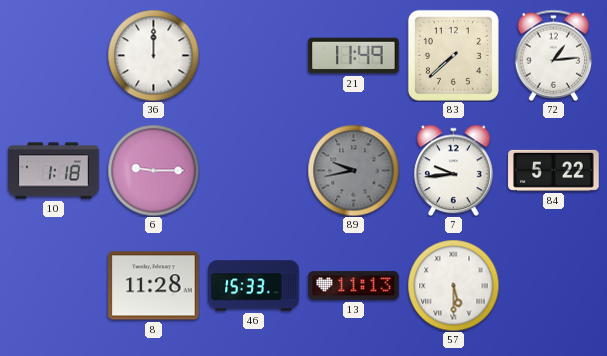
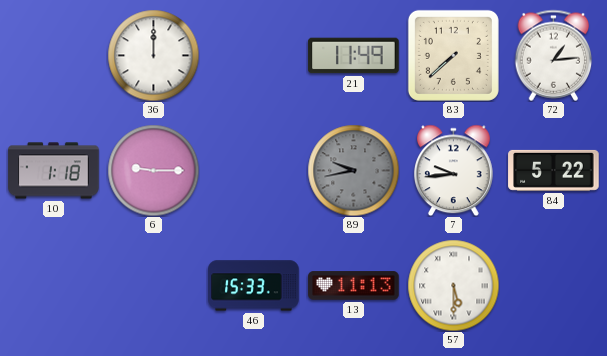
8: 11:28 -> none
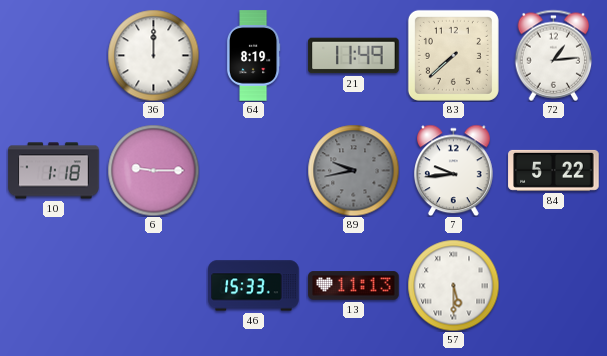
64: none -> 8:19
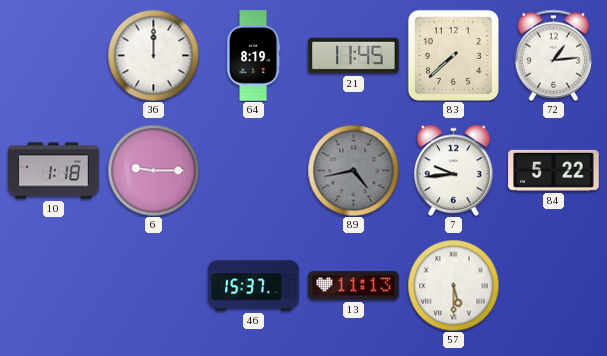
21: 11:49 -> 11:45
89: 9:43 -> 4:43
46: 15:33 -> 15:37
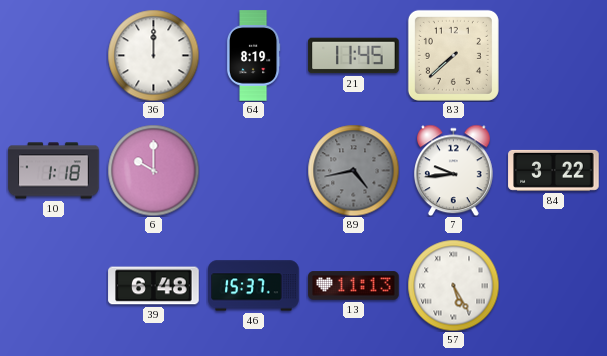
72: 1:14 -> none
6: 9:15 -> 10:00
84: 5:22 -> 3:22
39: none -> 6:48
57: 5:30 -> 5:25
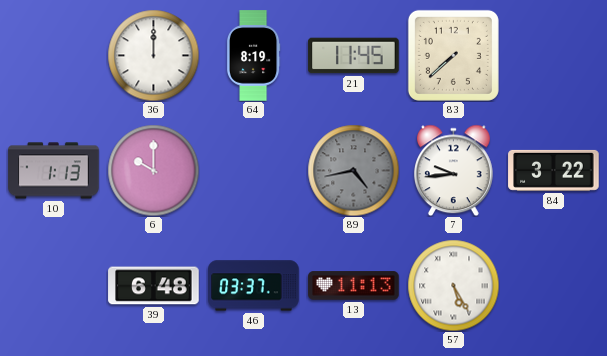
10: 1:18 -> 1:13
46: 15:37 -> 03:37
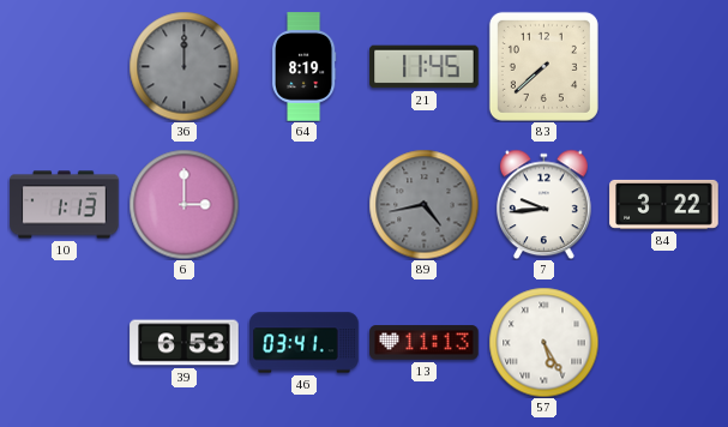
36 dial: white -> grey
6: 10:00 -> 3:00
39: 6:48 -> 6:53
46: 03:37 -> 03:41
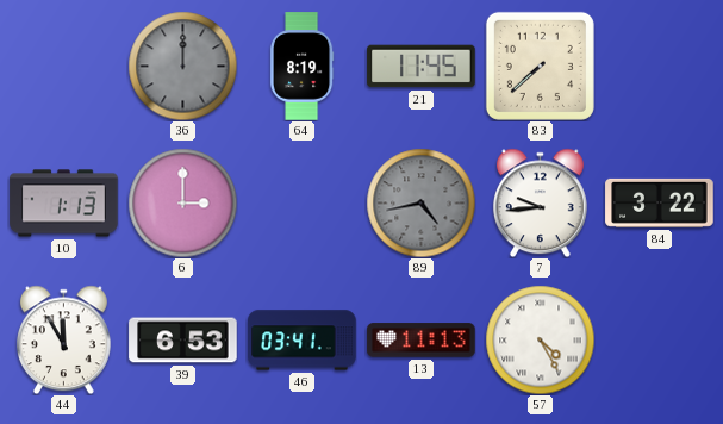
44: none -> 11:55
57: 5:25 -> 4:25
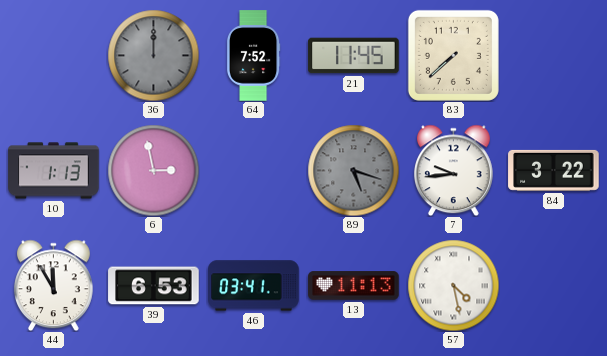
64: 8:19 -> 7:52
6: 3:00 -> 2:58
89: 4:43 -> 5:18
57: 4:25 -> 4:28
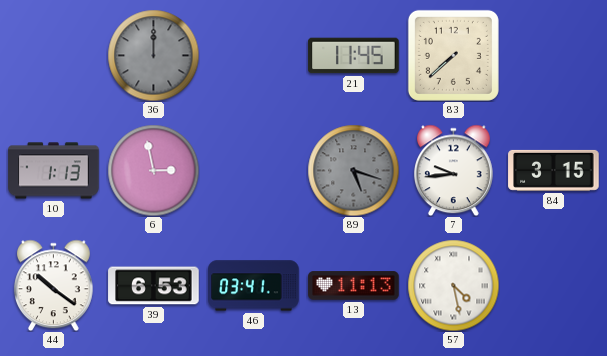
64: 7:52 -> none
84: 3:22 -> 3:15
44: 11:55 -> 10:21
